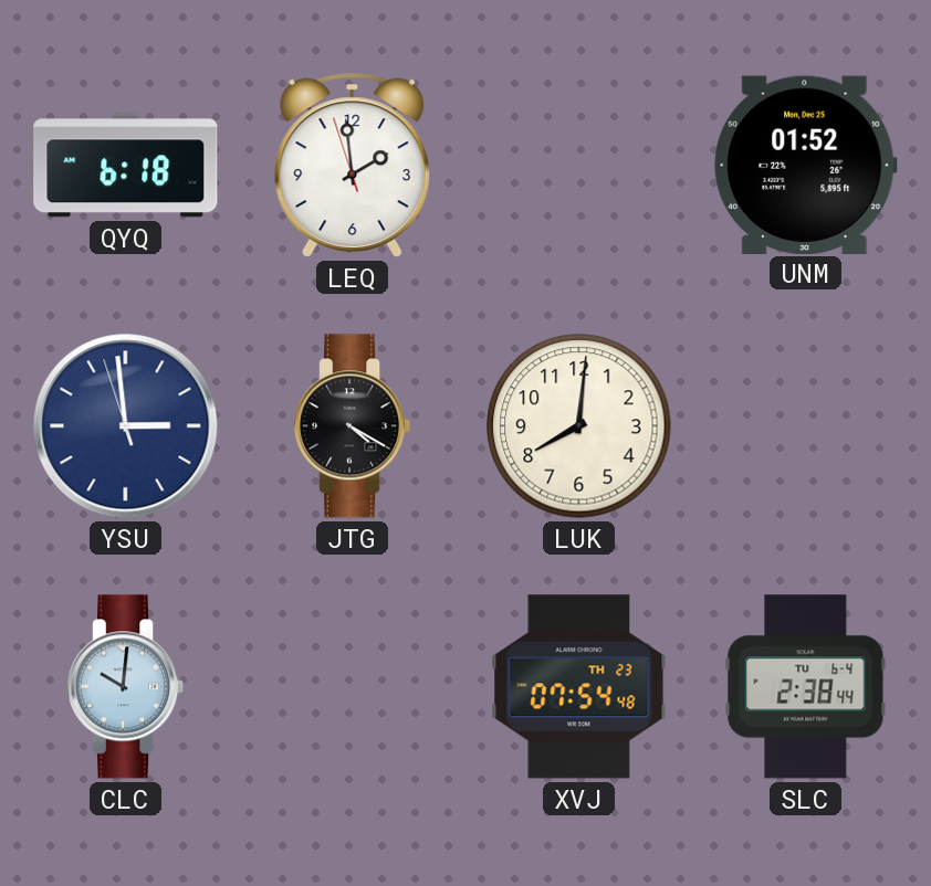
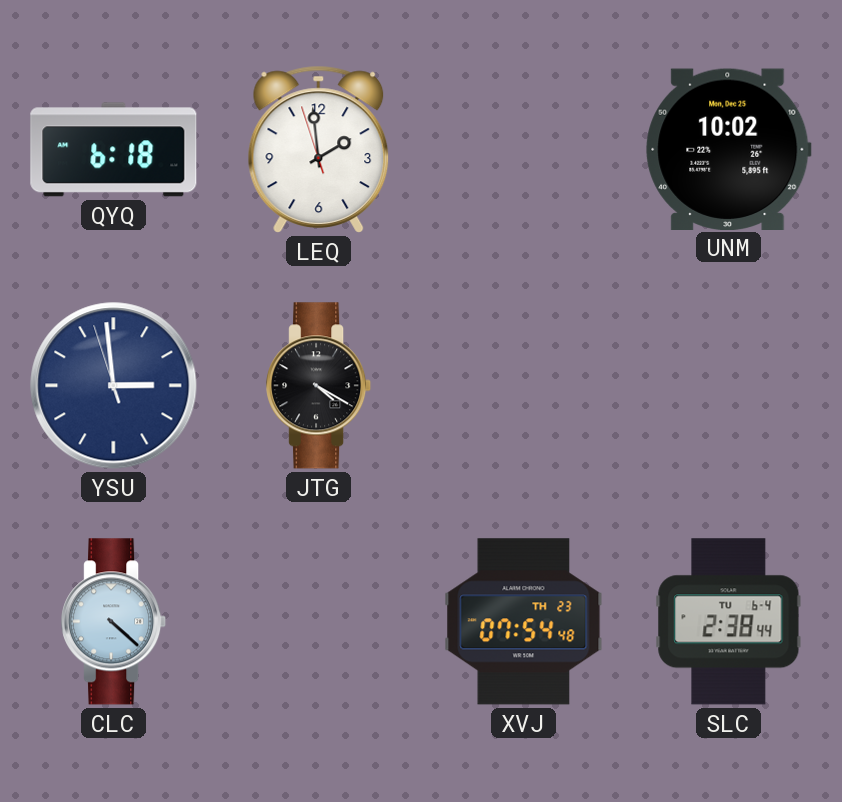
UNM: 01:52 -> 10:02
LUK: 8:01 -> none
CLC: 10:01 -> 4:22
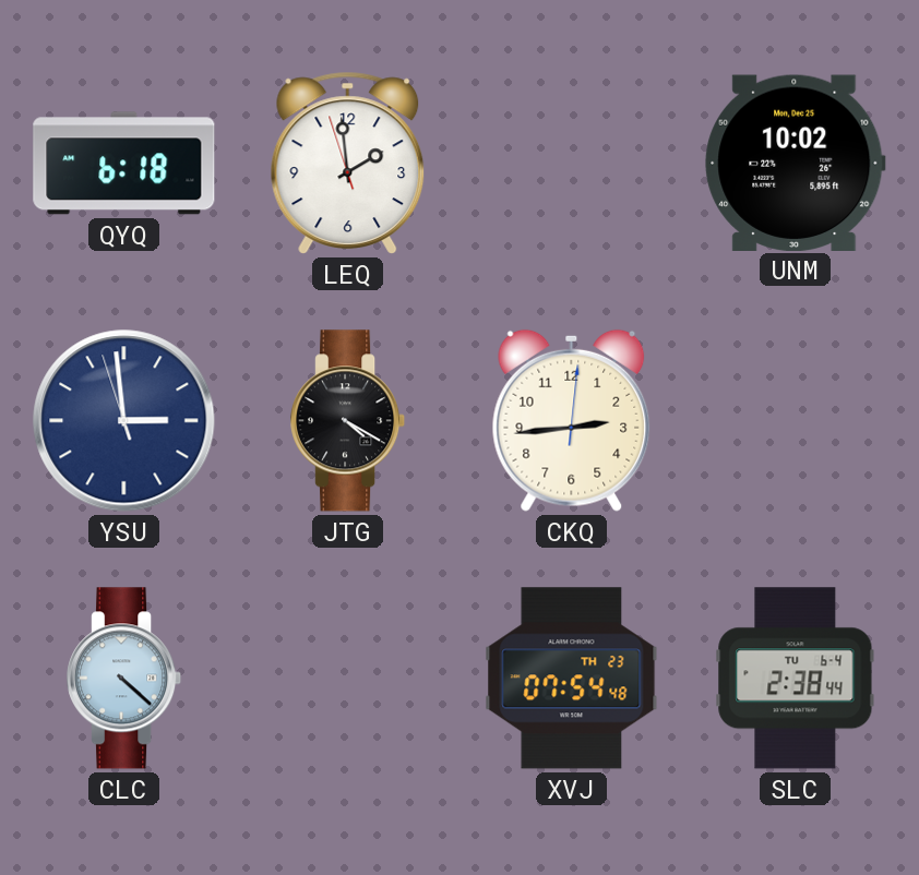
CKQ: none -> 2:44
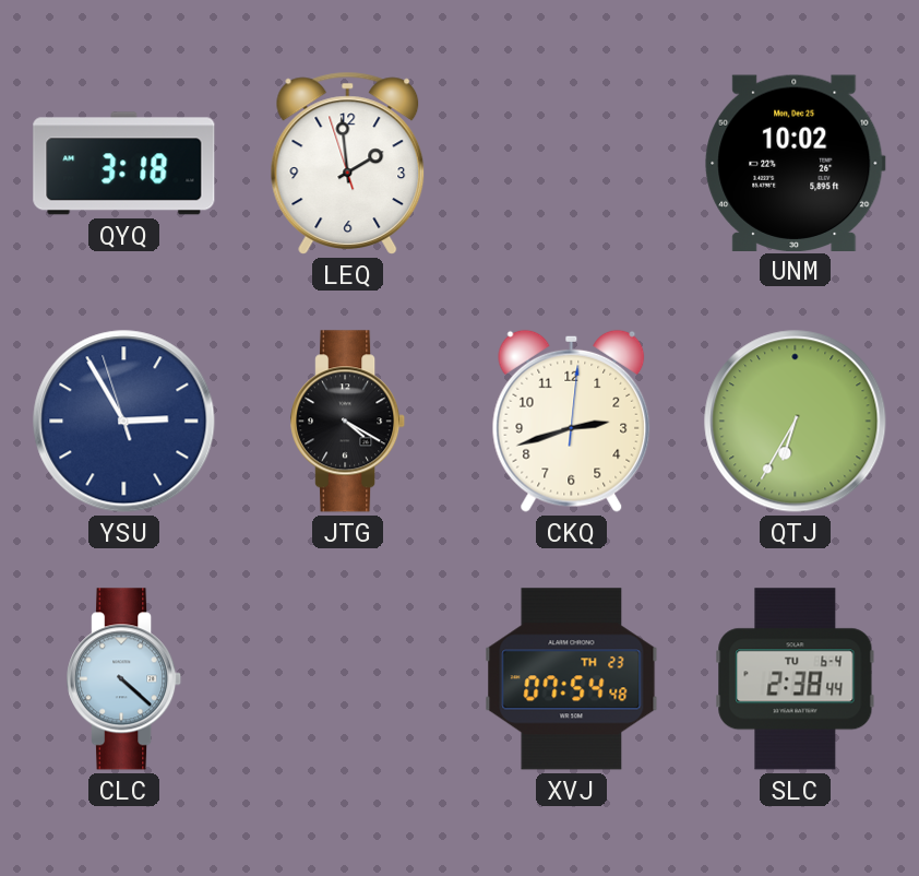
QYQ: 6:18 -> 3:18
YSU: 2:58 -> 2:54
CKQ: 2:44 -> 2:42
QTJ: none -> 6:35
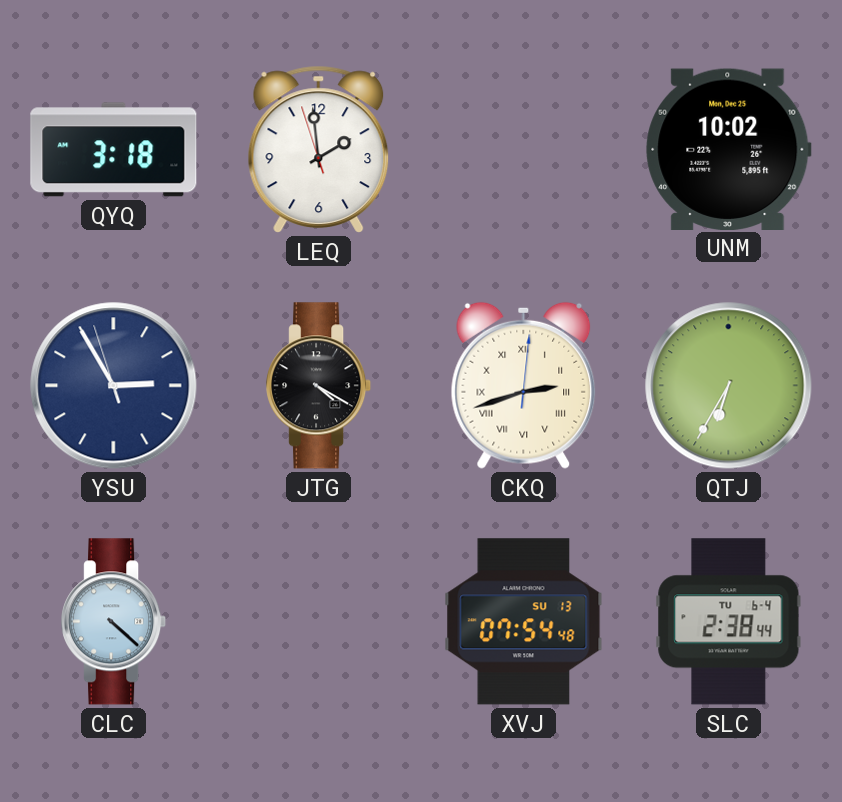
CKQ numerals: Arabic -> Roman
XVJ date: TH 23 -> SU 13
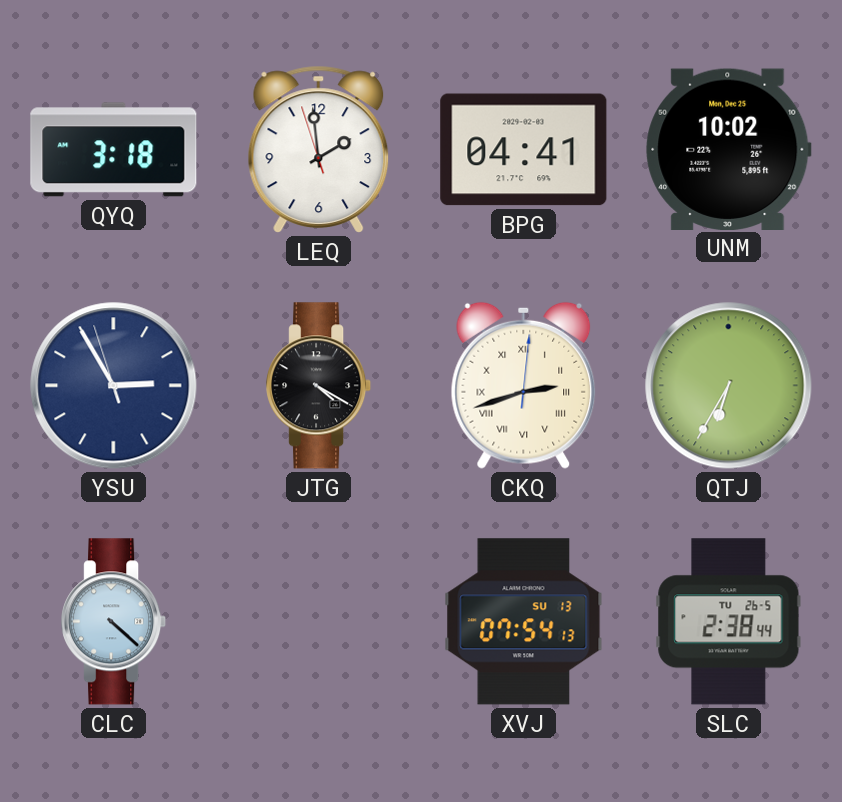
BPG: none -> 04:41
XVJ: 07:54:48 -> 07:54:13
SLC date: TU 6-4 -> TU 26-5
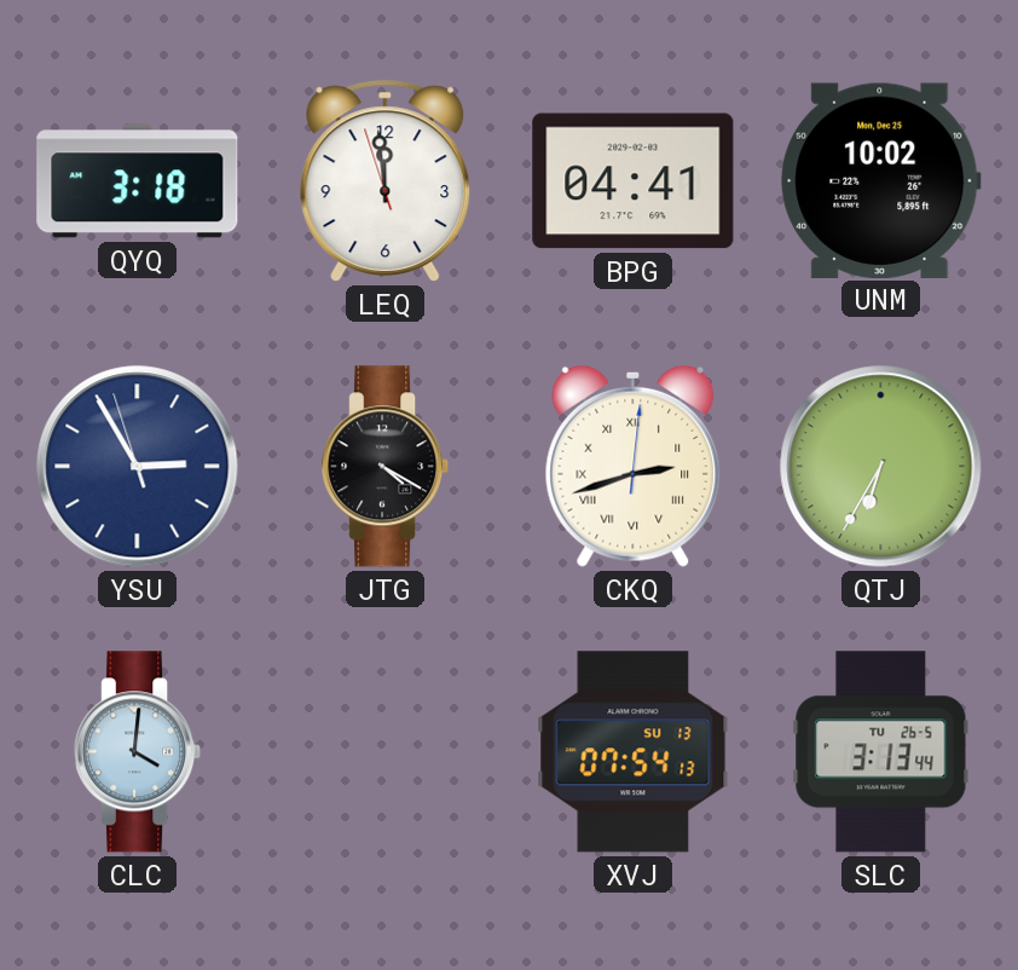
LEQ: 1:58 -> 11:58
CLC: 4:22 -> 4:01
SLC: 2:38 -> 3:13
